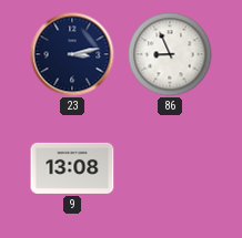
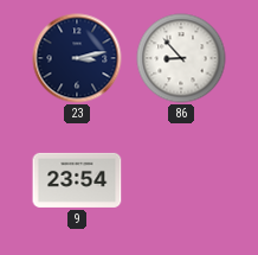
86: 8:56 -> 8:53
9: 13:08 -> 23:54
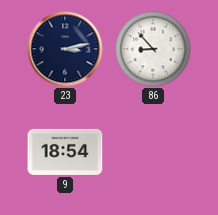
9: 23:54 -> 18:54
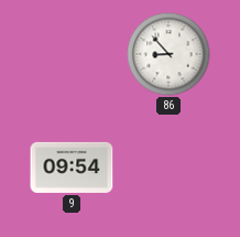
23: 3:13 -> none
9: 18:54 -> 09:54
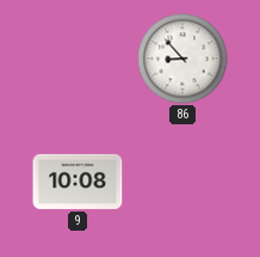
9: 09:54 -> 10:08
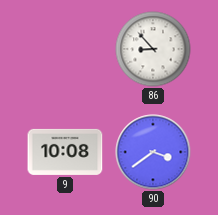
90: none -> 3:39
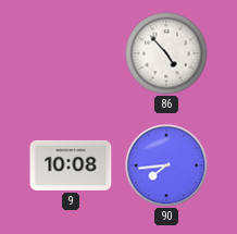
86: 8:53 -> 4:53
90: 3:39 -> 7:44
